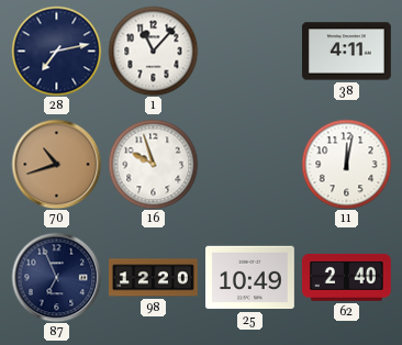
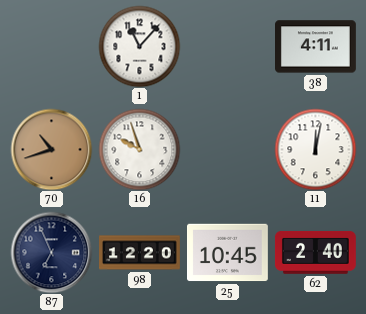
28: 7:13 -> none
25: 10:49 -> 10:45
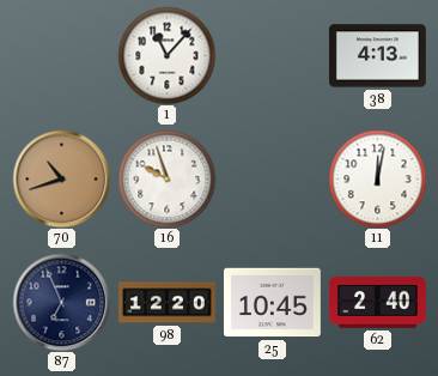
38: 4:11 -> 4:13
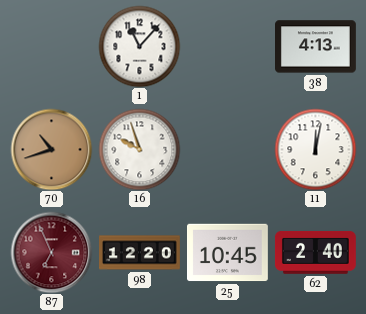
87 dial: navy -> burgundy
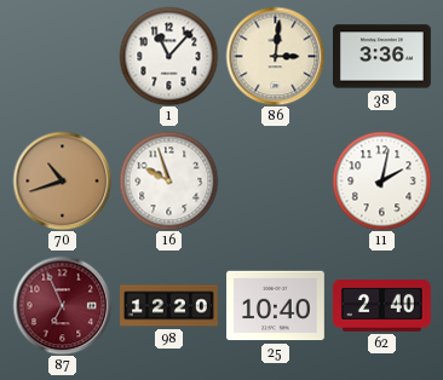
86: none -> 3:01
38: 4:13 -> 3:36
11: 12:02 -> 2:02
25: 10:45 -> 10:40
